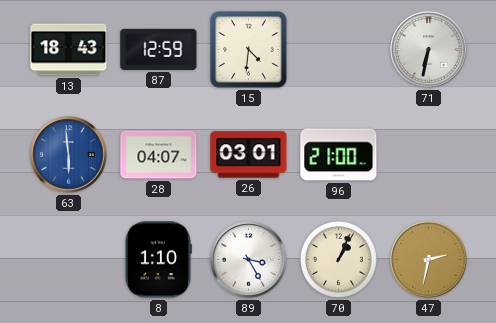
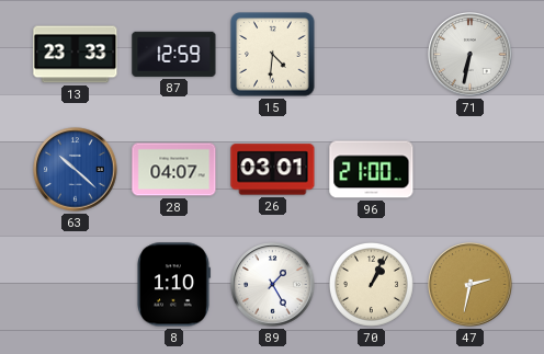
13: 18:43 -> 23:33
63: 5:59 -> 10:22
89: 3:25 -> 1:25
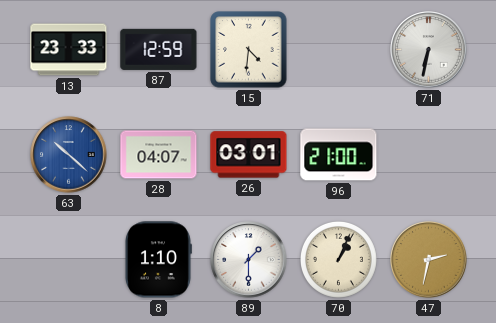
89: 1:25 -> 1:30
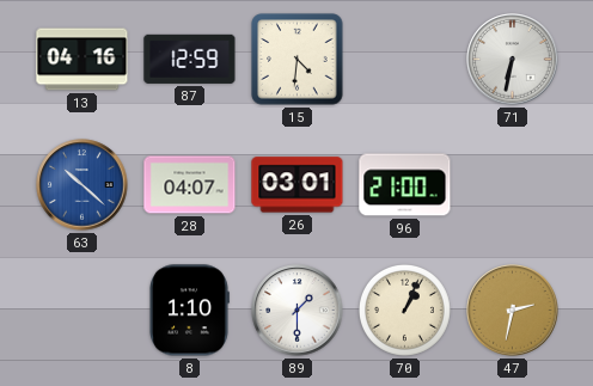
13: 23:33 -> 04:16
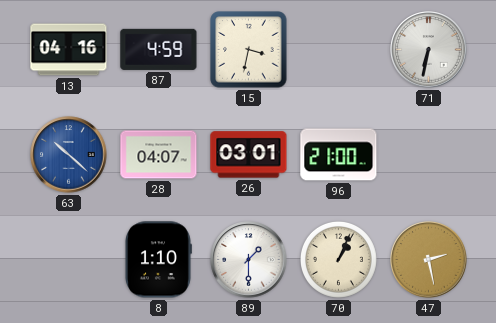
87: 12:59 -> 4:59
15: 4:31 -> 3:32
47: 2:32 -> 2:28
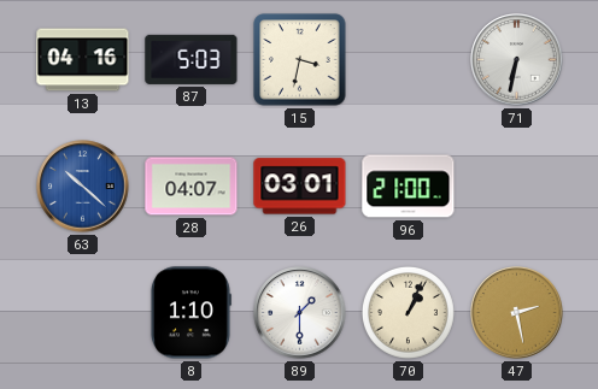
87: 4:59 -> 5:03
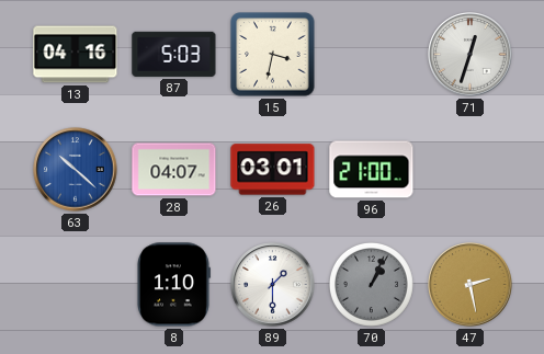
71: 6:32 -> 12:33
70 dial: cream -> grey
